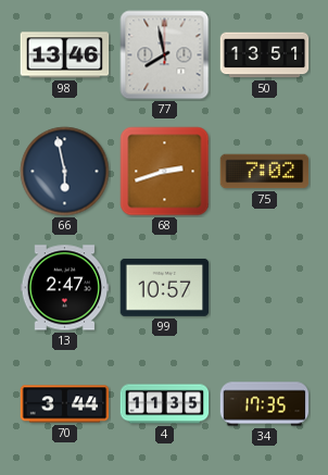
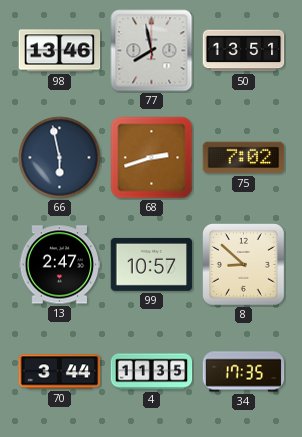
8: none -> 8:52
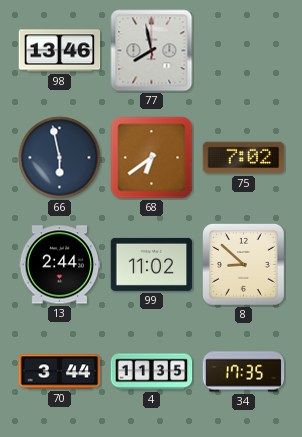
50: 13:51 -> none
68: 2:42 -> 6:39
13: 2:47 -> 2:44
99: 10:57 -> 11:02
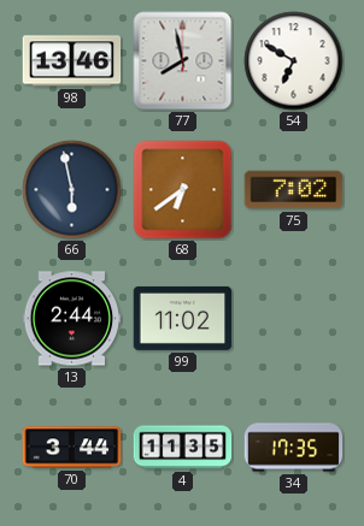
54: none -> 6:50
8: 8:52 -> none
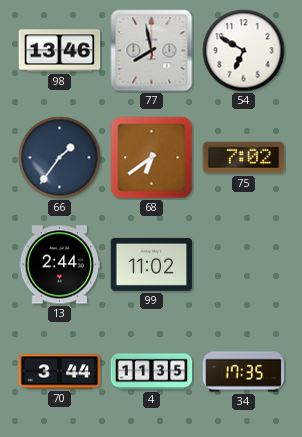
66: 5:58 -> 1:36
